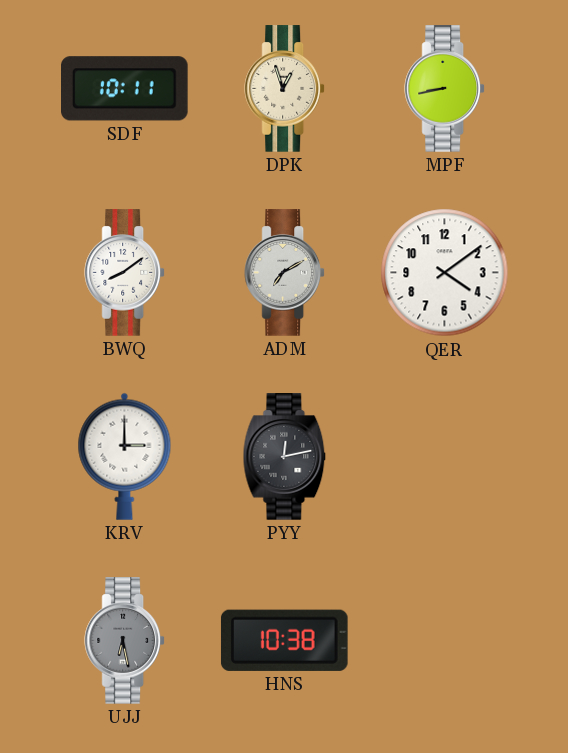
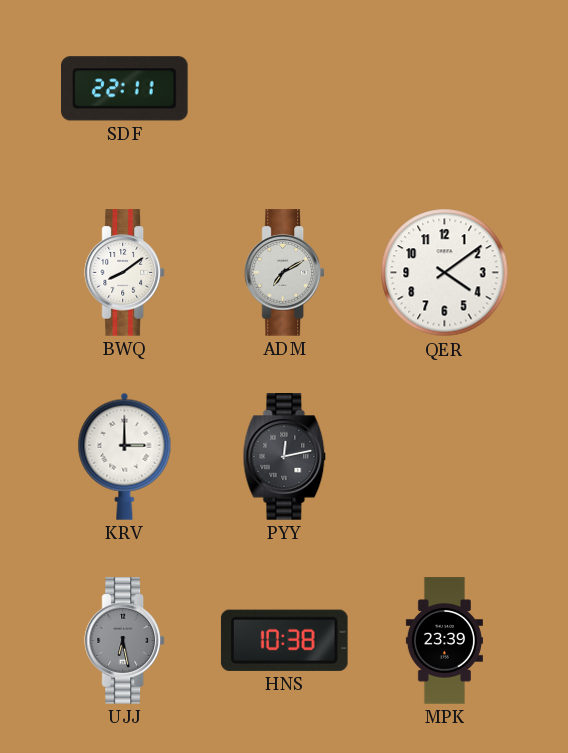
SDF: 10:11 -> 22:11
DPK: 12:57 -> none
MPF: 8:43 -> none
MPK: none -> 23:39
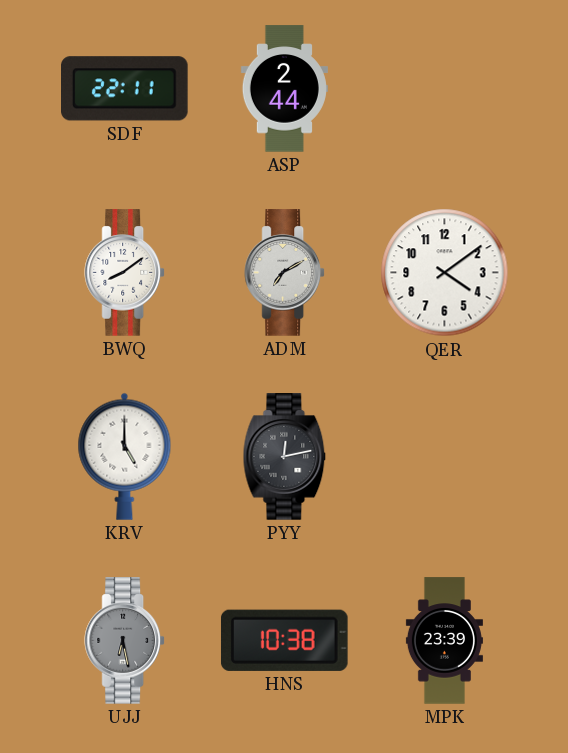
ASP: none -> 2:44
KRV: 3:00 -> 5:00
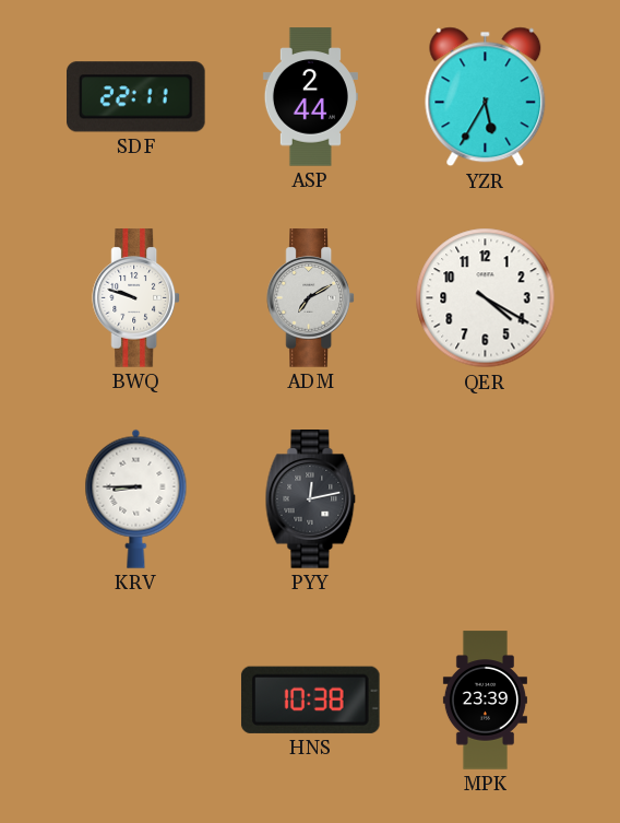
YZR: none -> 5:35
BWQ: 8:09 -> 9:48
QER: 4:09 -> 4:20
KRV: 5:00 -> 8:45
UJJ: 6:28 -> none
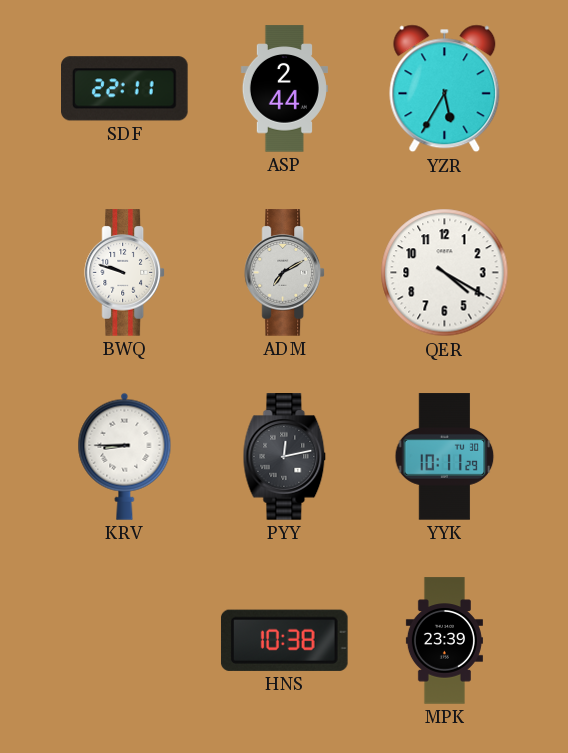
YYK: none -> 10:11
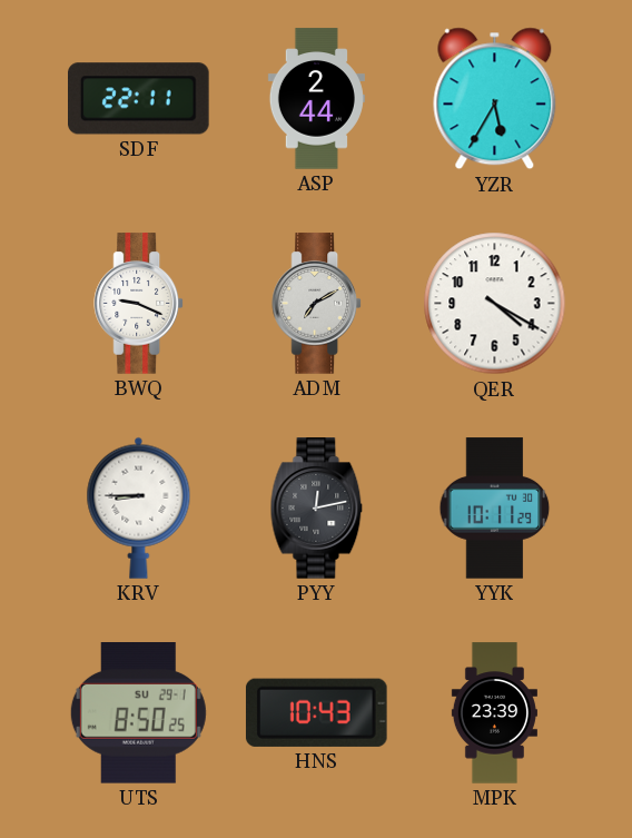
BWQ: 9:48 -> 9:19
UTS: none -> 8:50
HNS: 10:38 -> 10:43
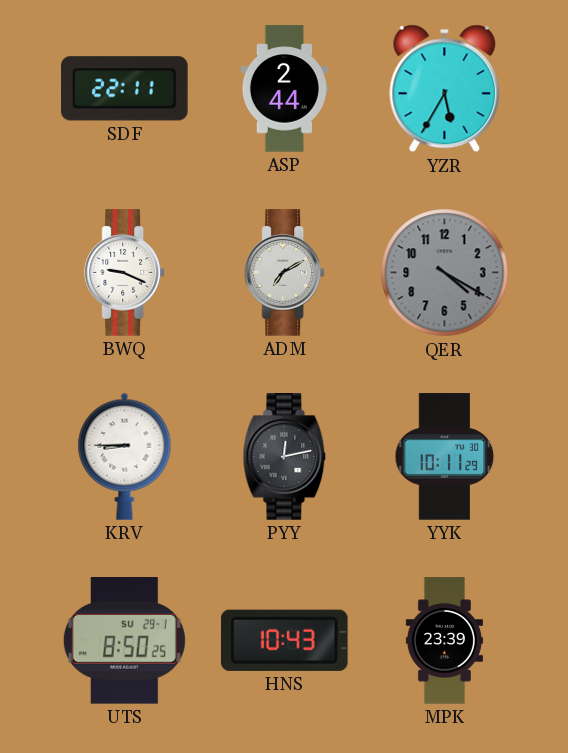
QER dial: white -> grey
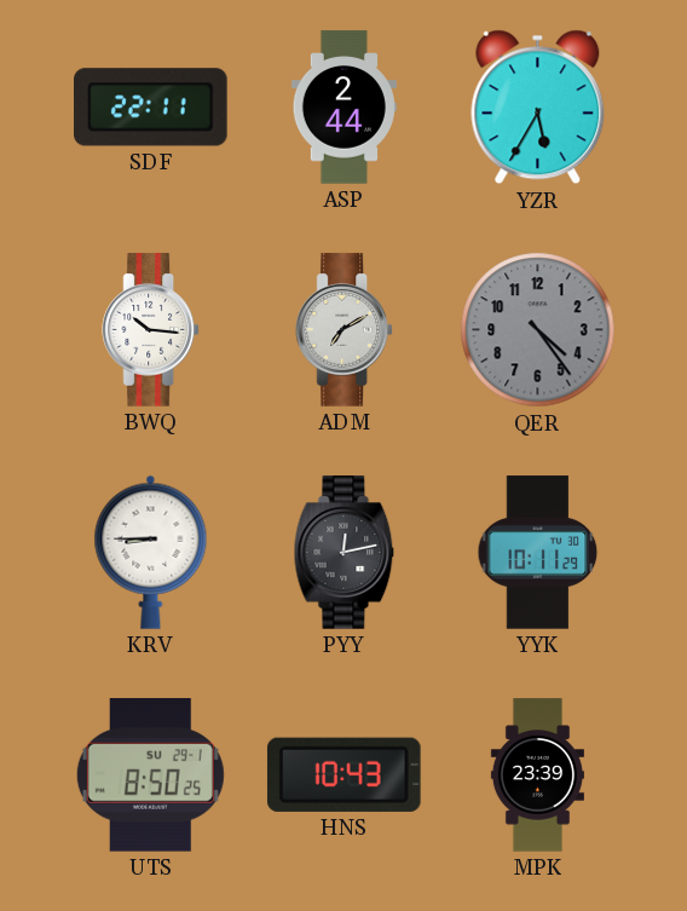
BWQ: 9:19 -> 10:16
QER: 4:20 -> 4:24
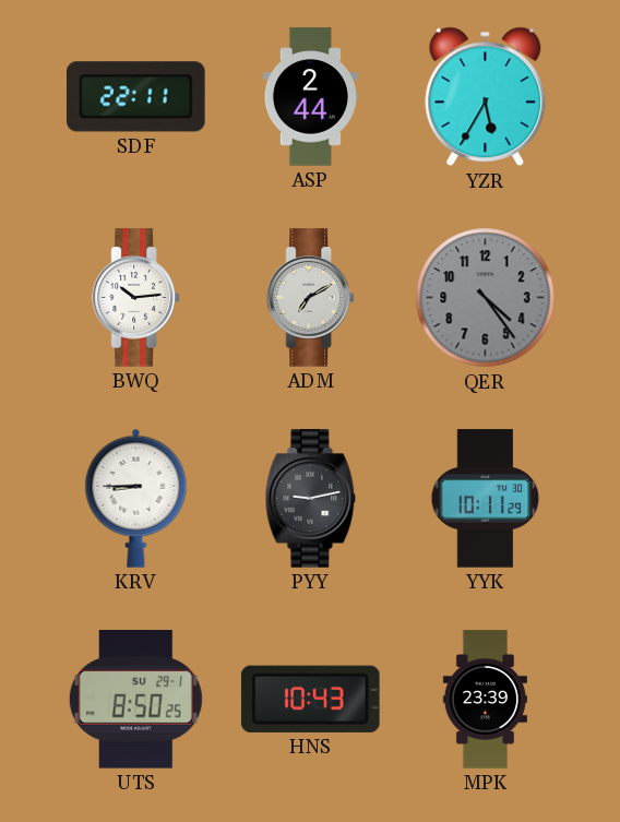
BWQ: 10:16 -> 10:14
PYY: 12:13 -> 9:13
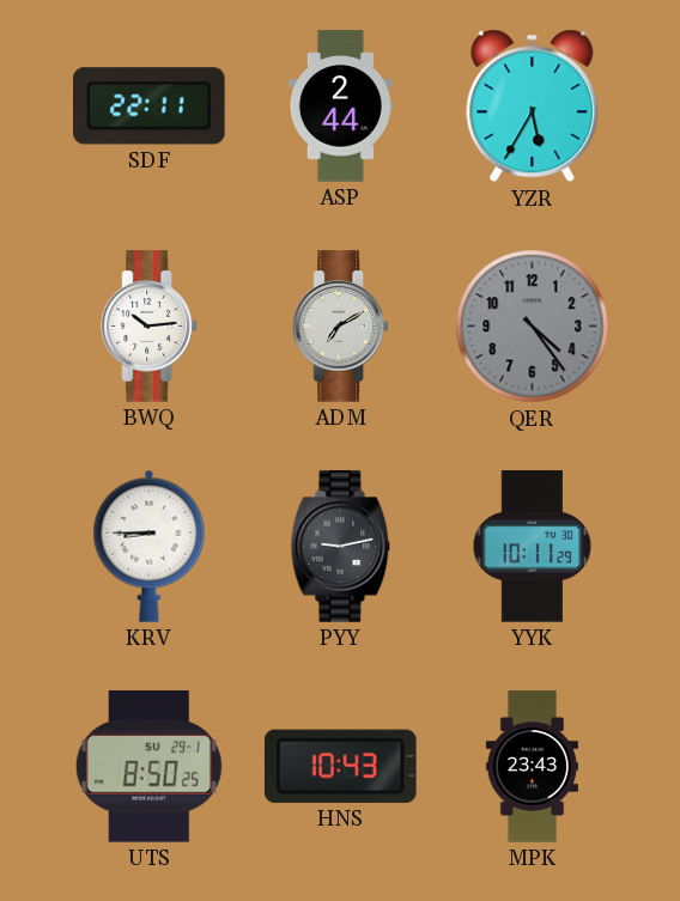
MPK: 23:39 -> 23:43
